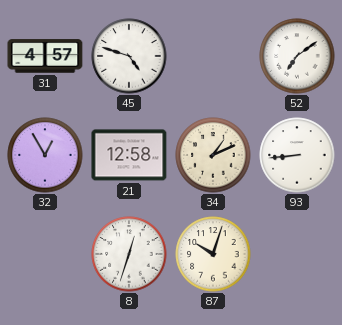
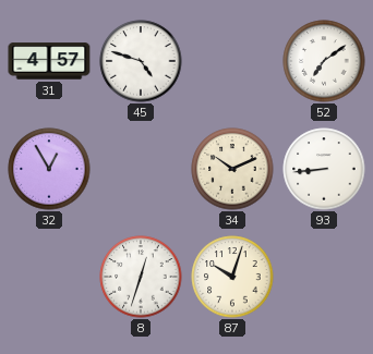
21: 12:58 -> none
34: 1:11 -> 10:11
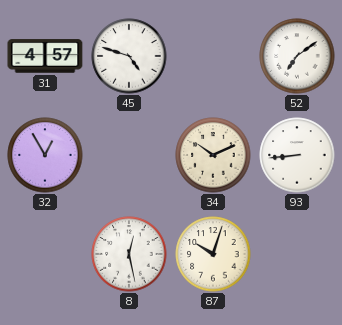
8: 12:33 -> 12:28
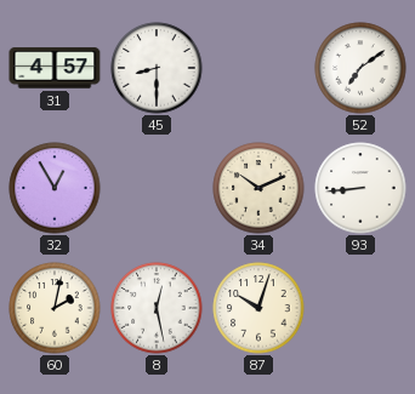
45: 4:48 -> 8:30
60: none -> 2:02
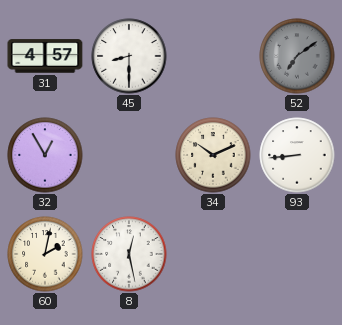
52 dial: white -> grey
87: 10:03 -> none
